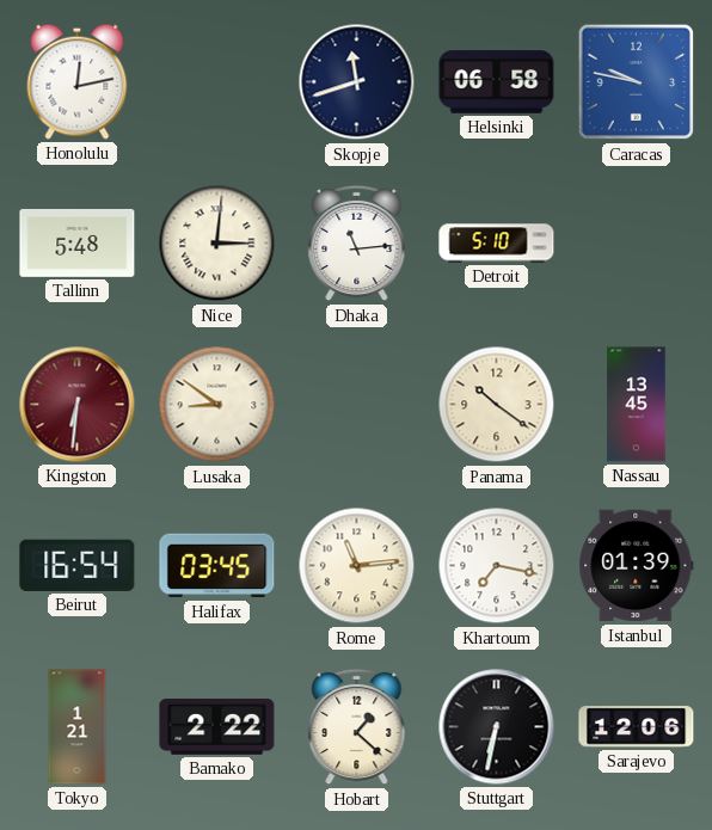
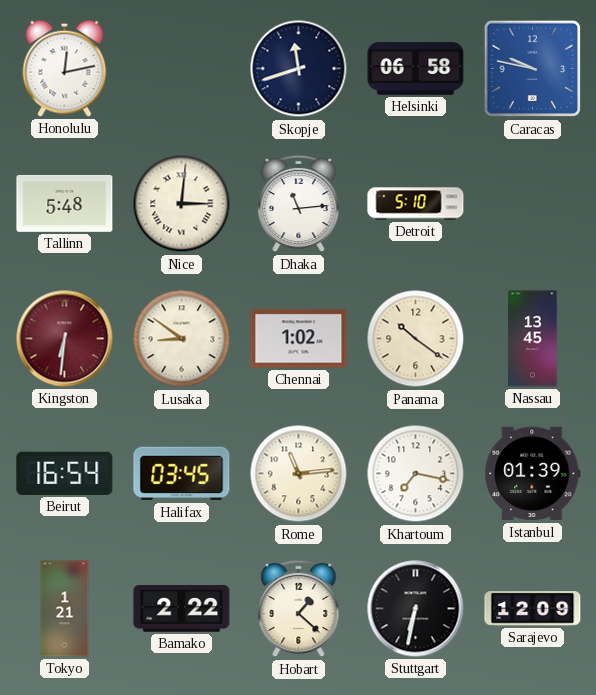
Chennai: none -> 1:02
Sarajevo: 12:06 -> 12:09
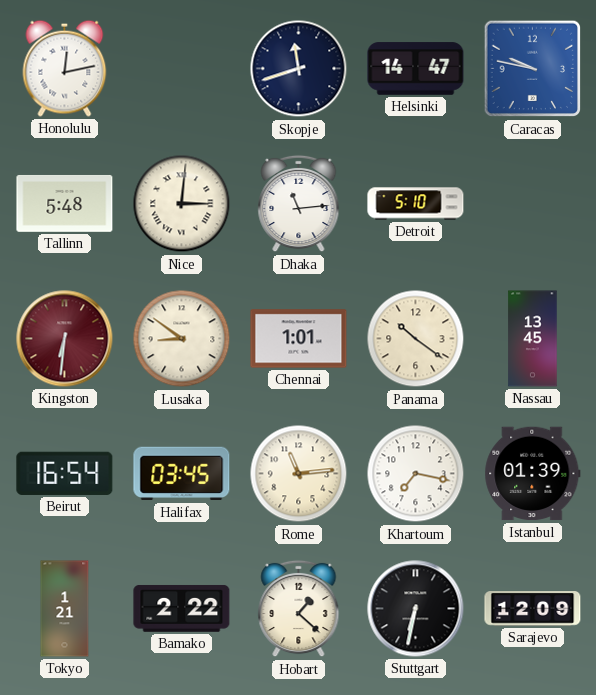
Helsinki: 06:58 -> 14:47
Chennai: 1:02 -> 1:01
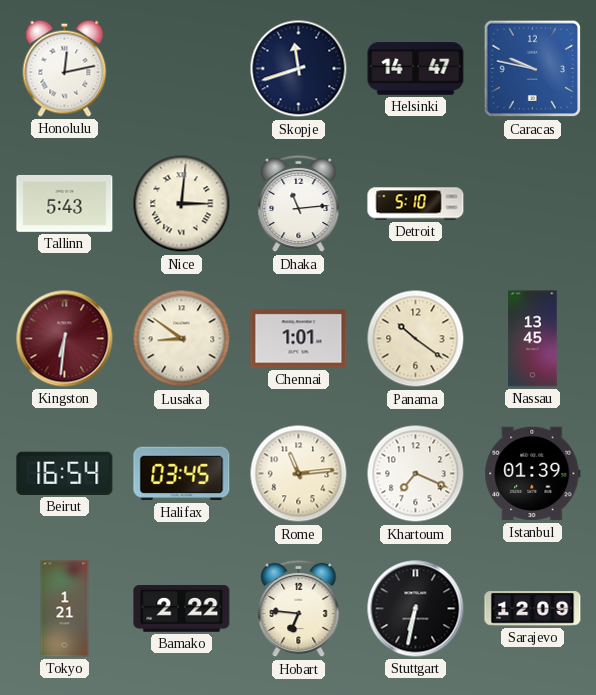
Tallinn: 5:48 -> 5:43
Khartoum: 7:17 -> 7:19
Hobart: 1:22 -> 6:46
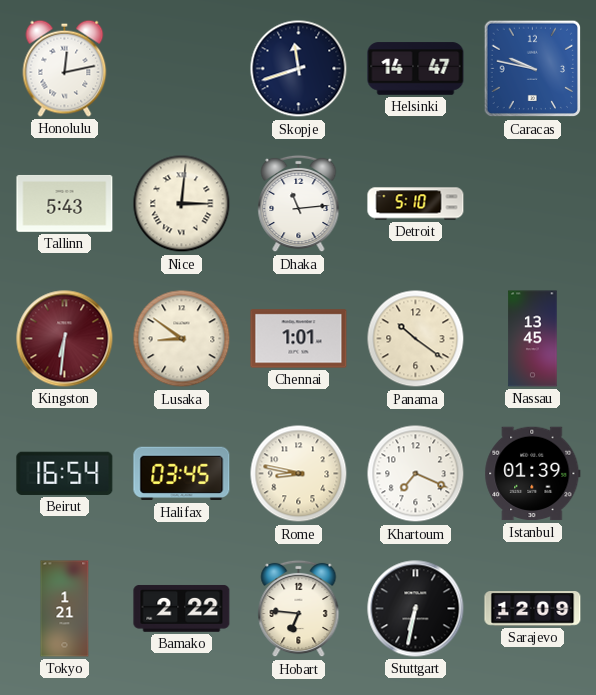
Rome: 11:14 -> 8:47
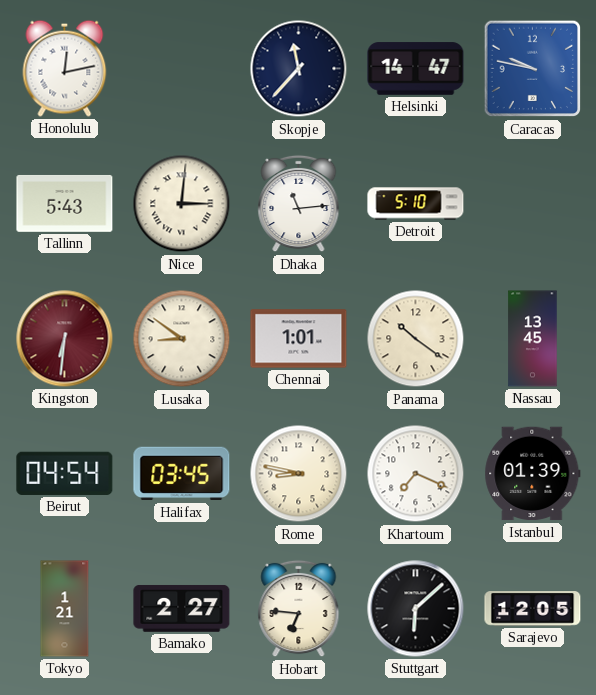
Skopje: 11:42 -> 11:37
Beirut: 16:54 -> 04:54
Bamako: 2:22 -> 2:27
Stuttgart: 6:32 -> 6:08
Sarajevo: 12:09 -> 12:05
